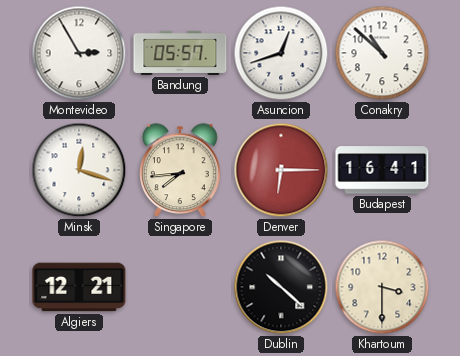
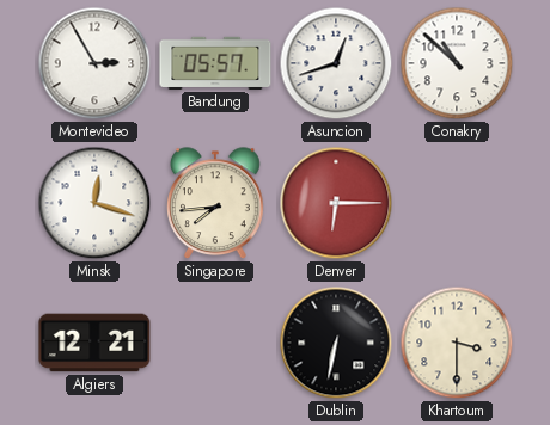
Budapest: 16:41 -> none
Dublin: 10:22 -> 6:32
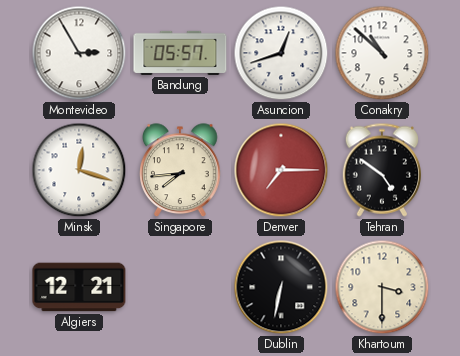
Denver: 6:15 -> 7:15
Tehran: none -> 4:51
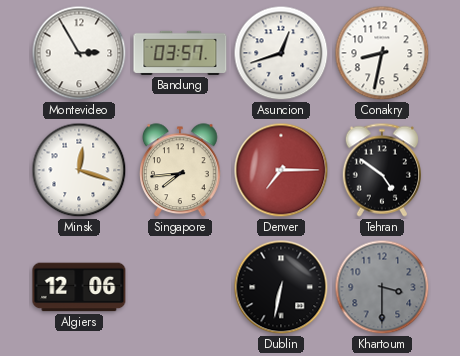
Bandung: 05:57 -> 03:57
Conakry: 10:52 -> 8:32
Algiers: 12:21 -> 12:06
Khartoum dial: cream -> grey
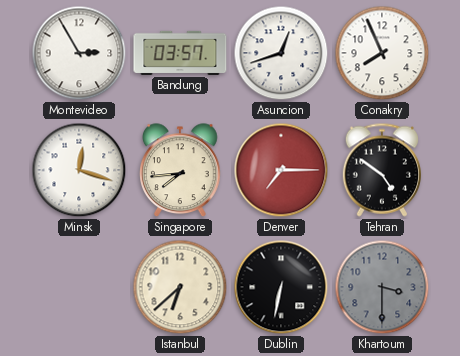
Conakry: 8:32 -> 7:56
Algiers: 12:06 -> none
Istanbul: none -> 6:38
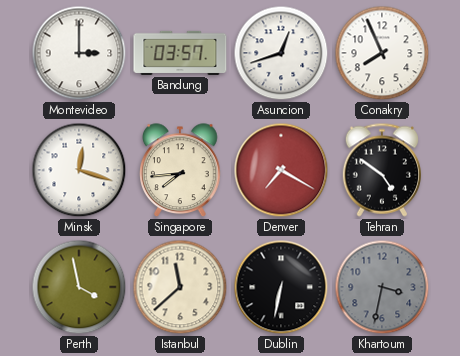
Montevideo: 2:55 -> 3:00
Denver: 7:15 -> 7:20
Perth: none -> 3:58
Istanbul: 6:38 -> 11:38
Khartoum: 3:30 -> 3:32
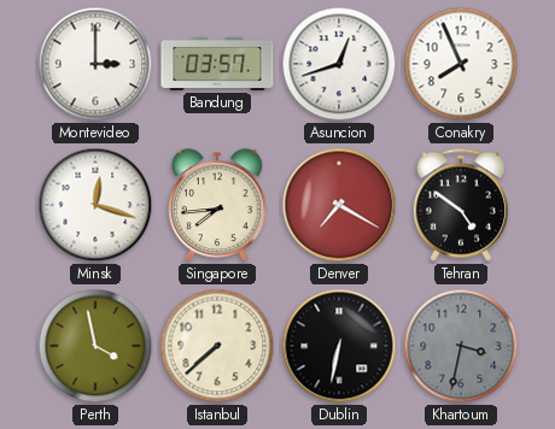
Istanbul: 11:38 -> 7:38
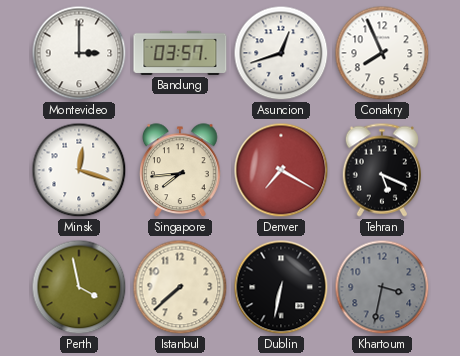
Tehran: 4:51 -> 5:19
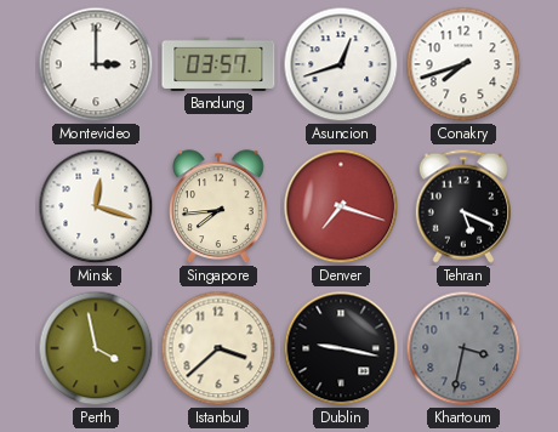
Conakry: 7:56 -> 7:42
Denver: 7:20 -> 7:18
Istanbul: 7:38 -> 3:38
Dublin: 6:32 -> 9:17
